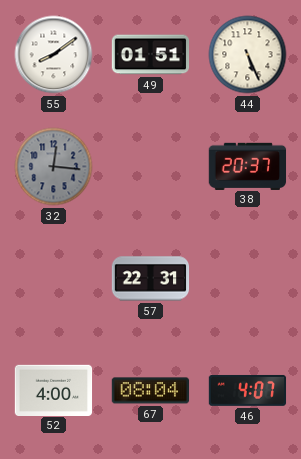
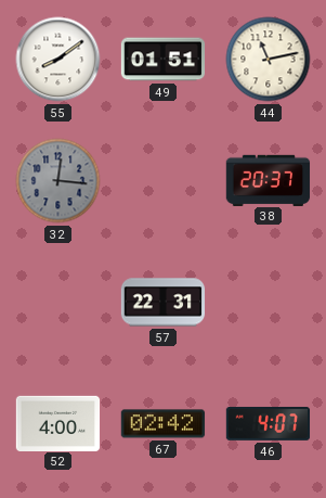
44: 5:26 -> 11:13
67: 08:04 -> 02:42
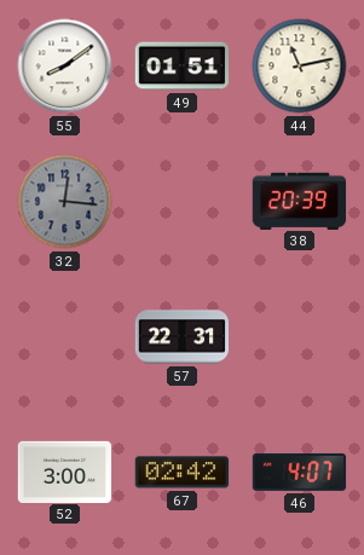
38: 20:37 -> 20:39
52: 4:00 -> 3:00
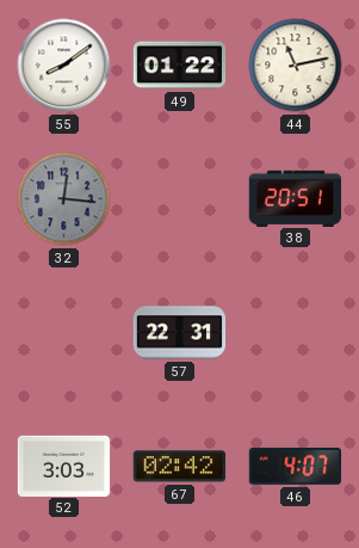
49: 01:51 -> 01:22
38: 20:39 -> 20:51
52: 3:00 -> 3:03
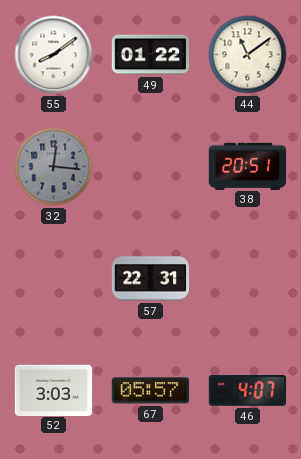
44: 11:13 -> 11:09
67: 02:42 -> 05:57
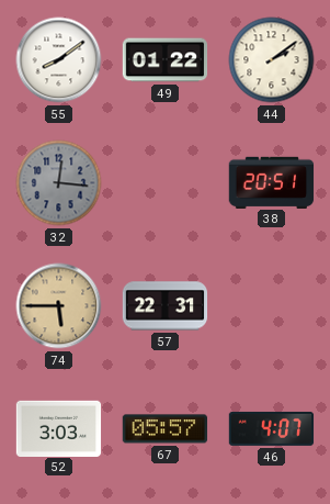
44: 11:09 -> 2:09
74: none -> 5:45
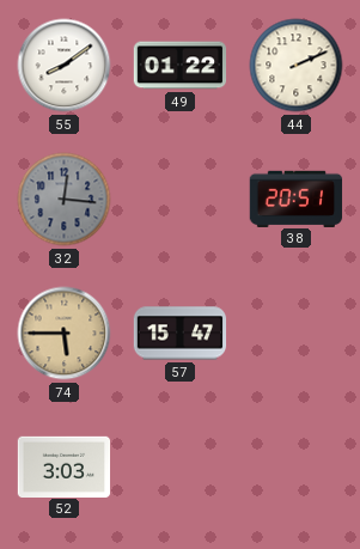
44: 2:09 -> 2:11
57: 22:31 -> 15:47
67: 05:57 -> none
46: 4:07 -> none
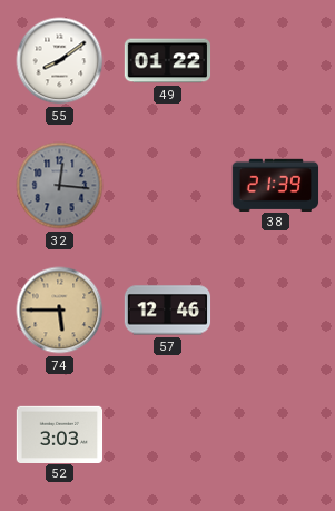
44: 2:11 -> none
38: 20:51 -> 21:39
57: 15:47 -> 12:46
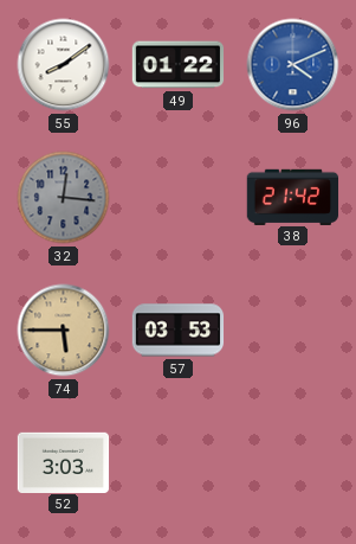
96: none -> 4:11
38: 21:39 -> 21:42
57: 12:46 -> 03:53
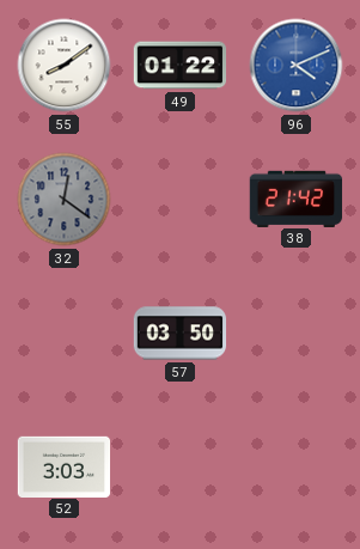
32: 12:16 -> 12:21
74: 5:45 -> none
57: 03:53 -> 03:50
